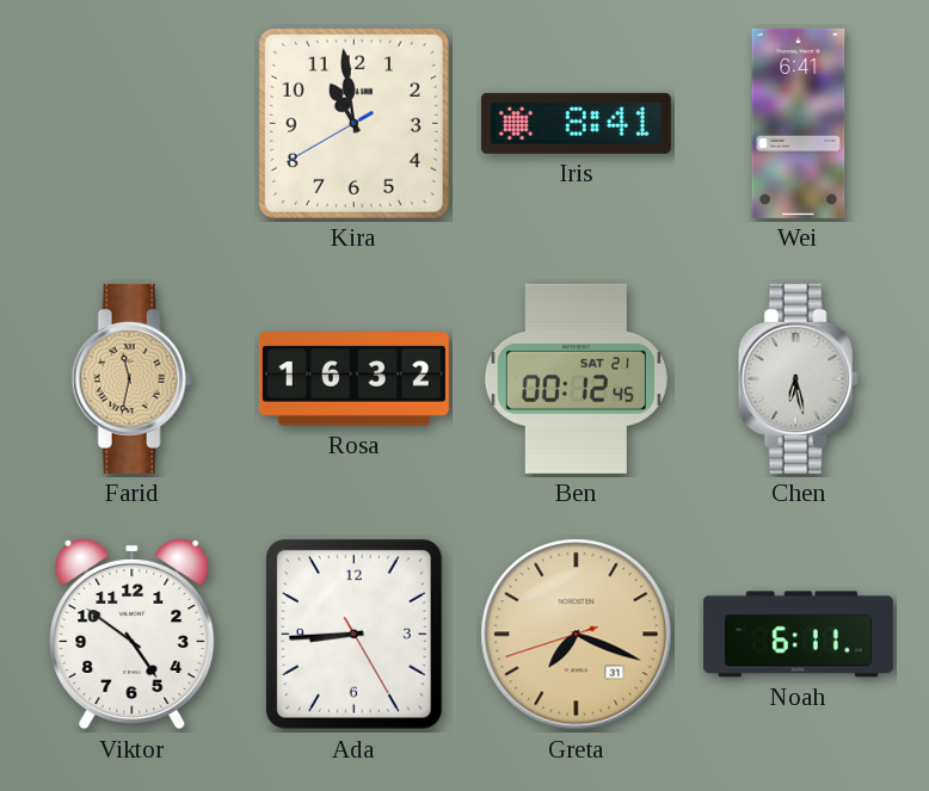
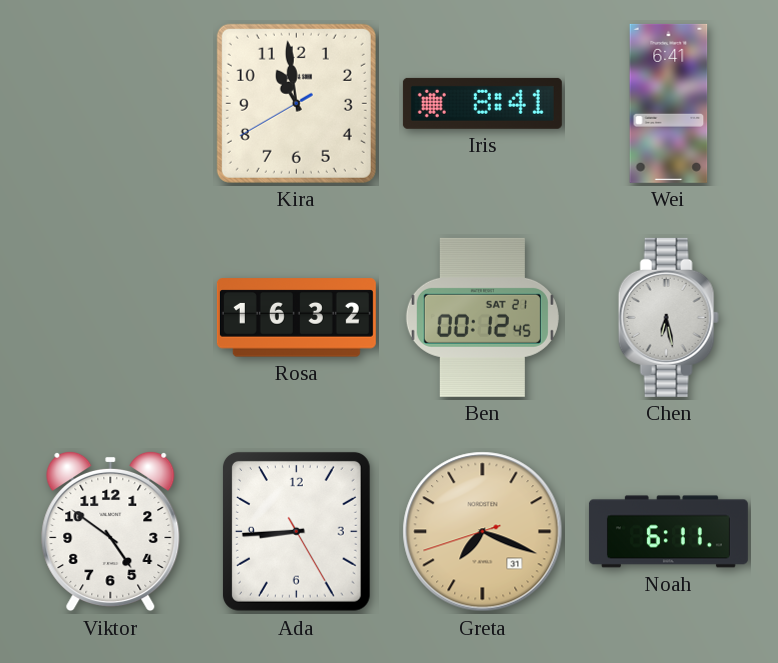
Farid: 11:32 -> none
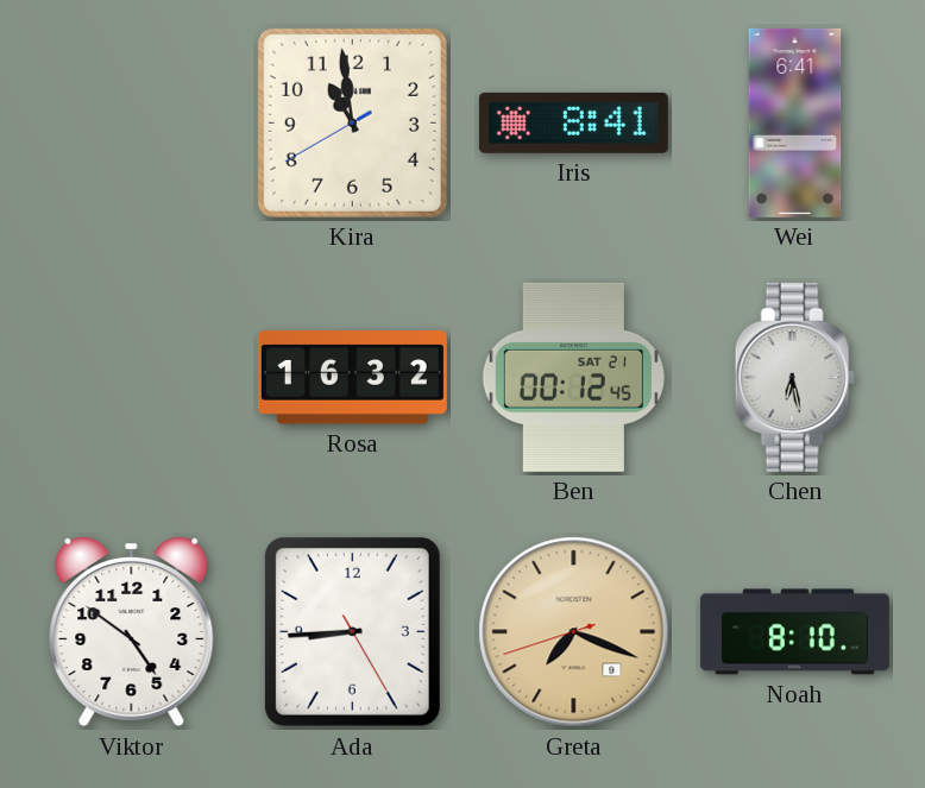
Greta date: 31 -> 9
Noah: 6:11 -> 8:10
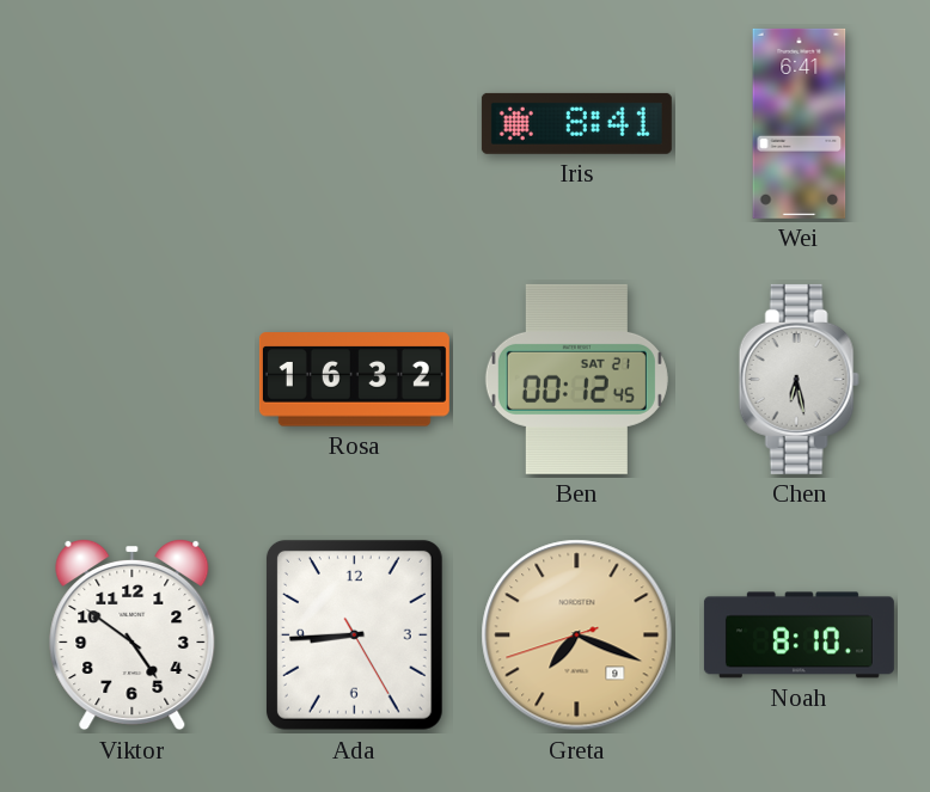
Kira: 10:58 -> none
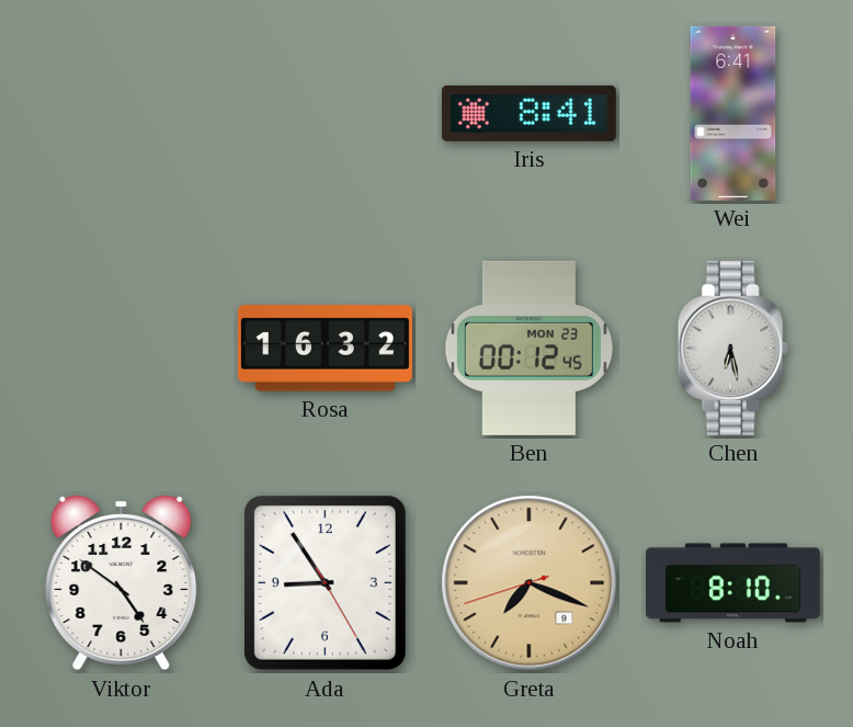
Ben date: SAT 21 -> MON 23
Ada: 8:44 -> 8:54
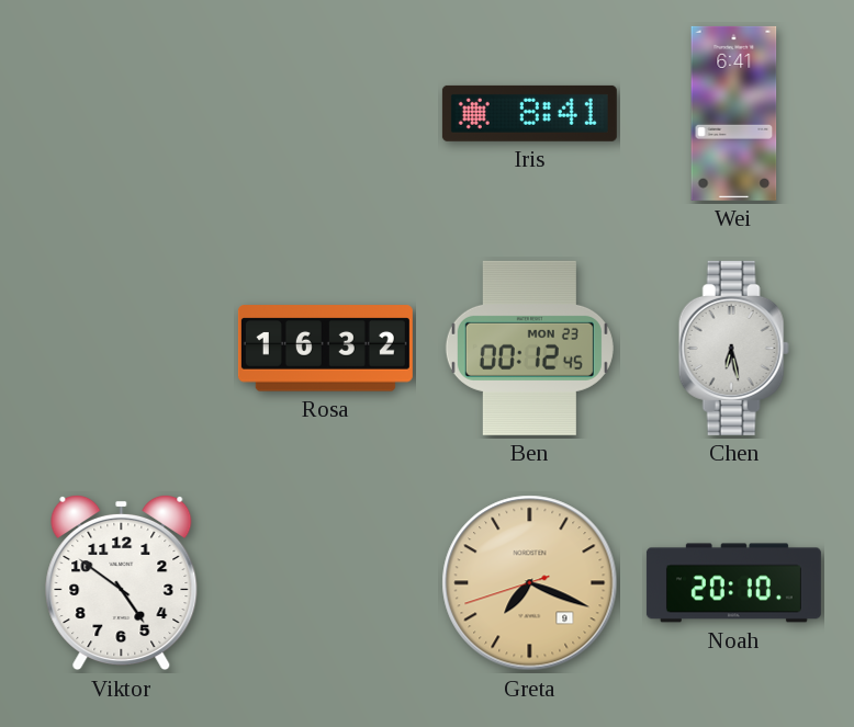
Ada: 8:54 -> none
Noah: 8:10 -> 20:10
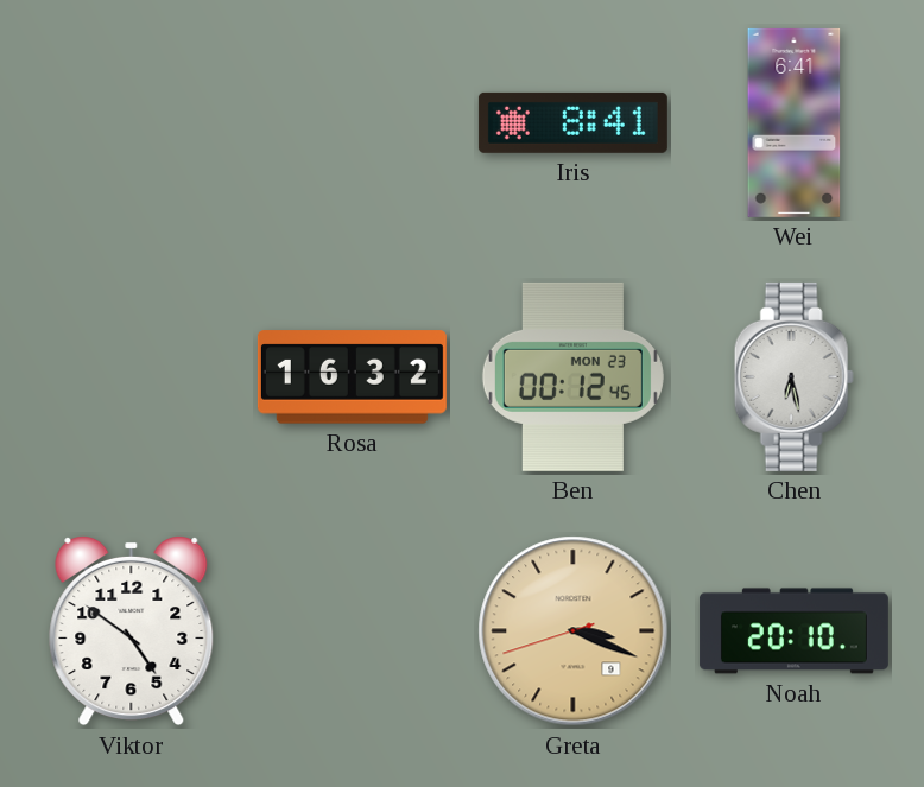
Greta: 7:18 -> 3:18
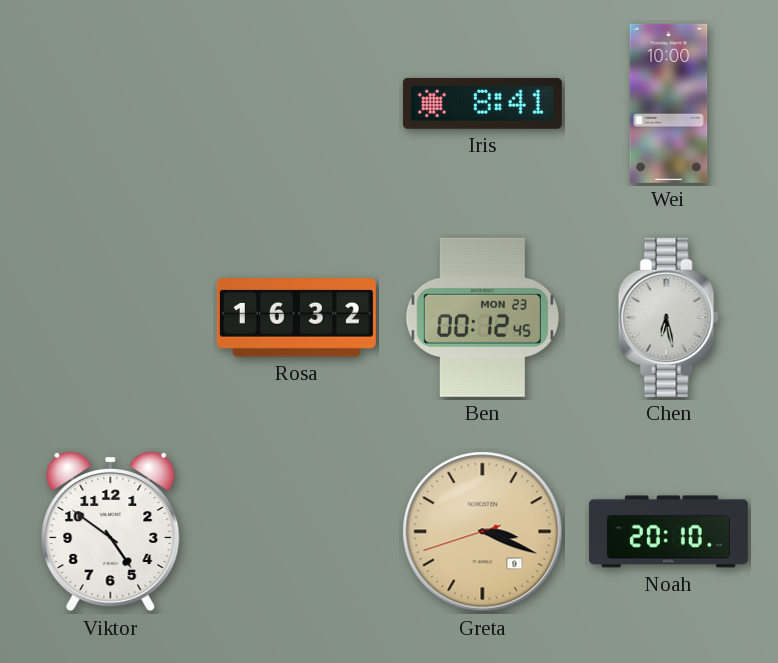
Wei: 6:41 -> 10:00
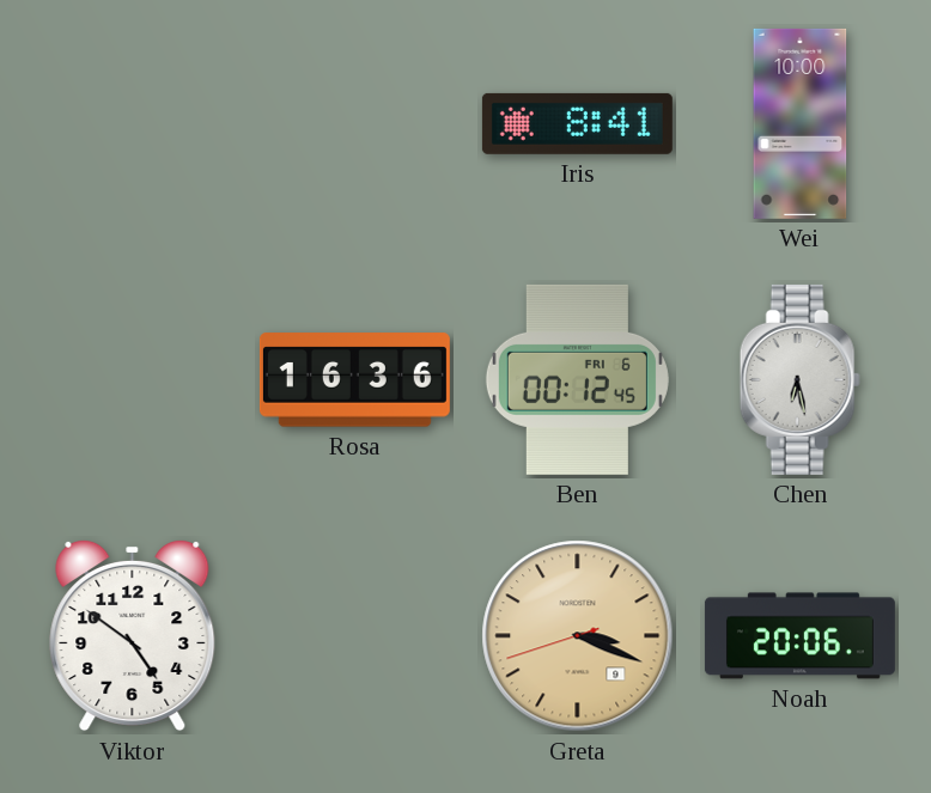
Rosa: 16:32 -> 16:36
Ben date: MON 23 -> FRI 6
Noah: 20:10 -> 20:06
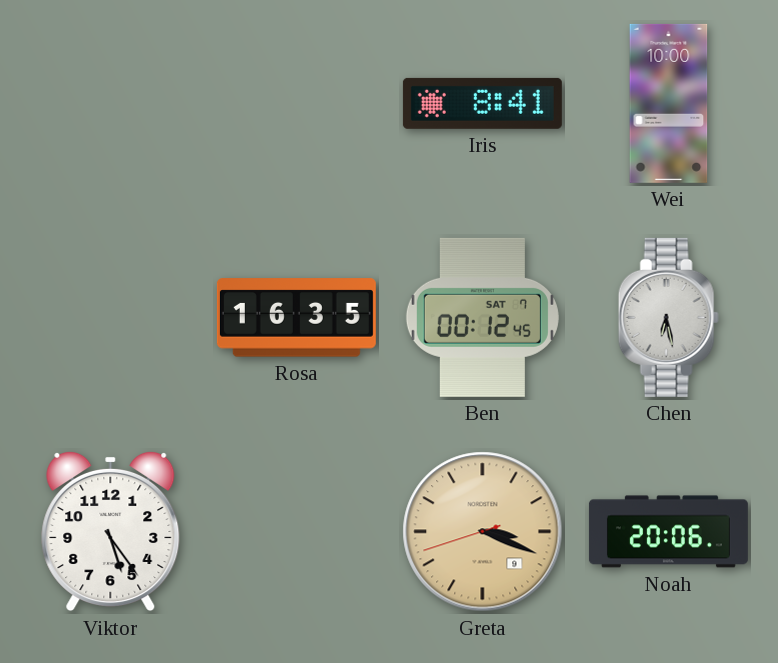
Rosa: 16:36 -> 16:35
Ben date: FRI 6 -> SAT 7
Viktor: 4:51 -> 5:24
